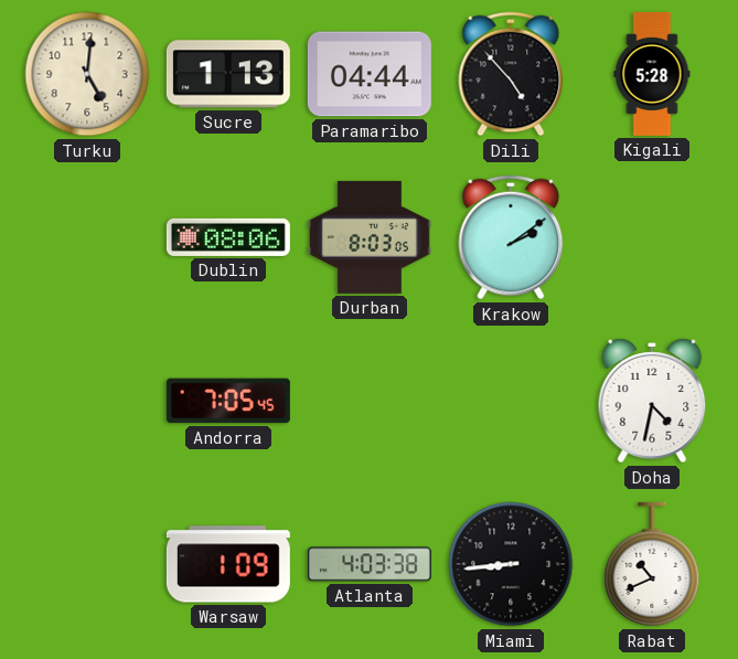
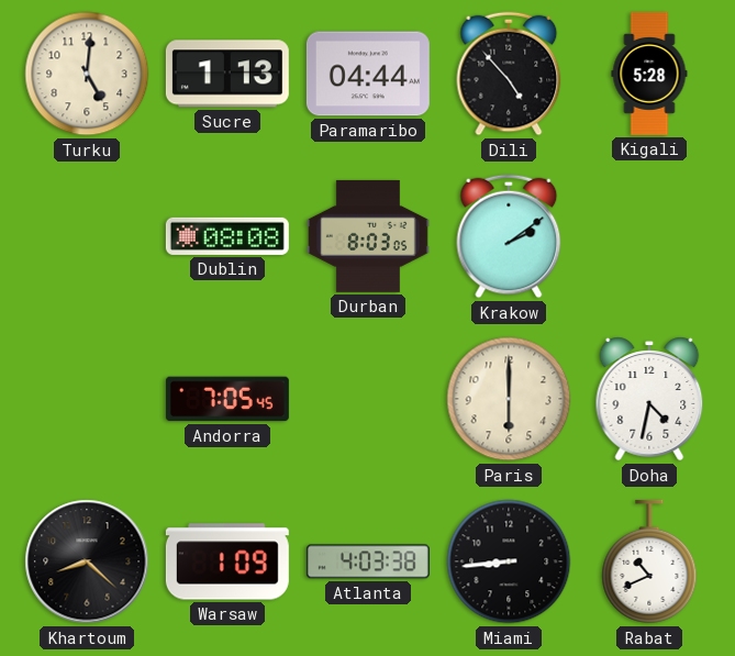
Dublin: 08:06 -> 08:08
Paris: none -> 6:00
Khartoum: none -> 8:22
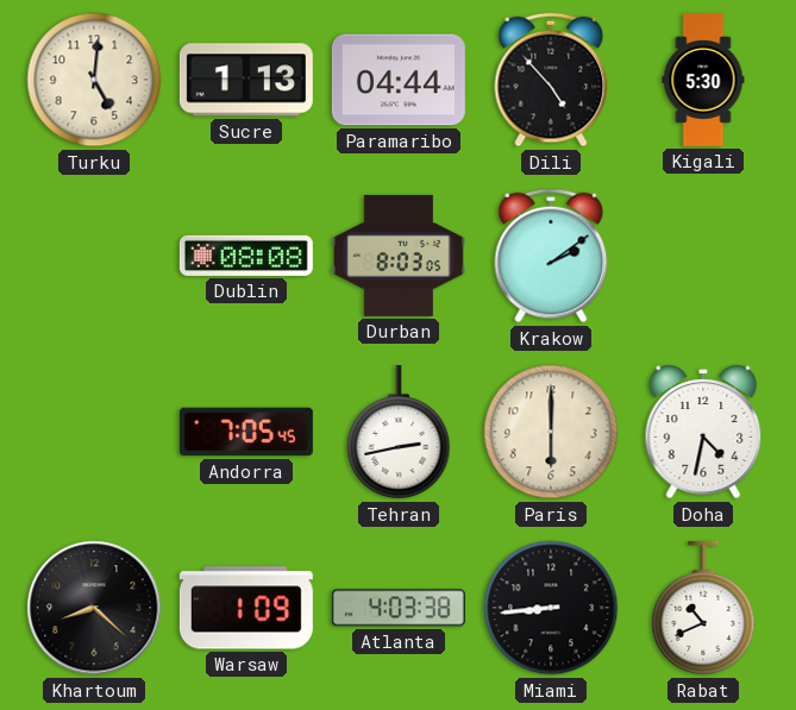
Kigali: 5:28 -> 5:30
Tehran: none -> 2:43
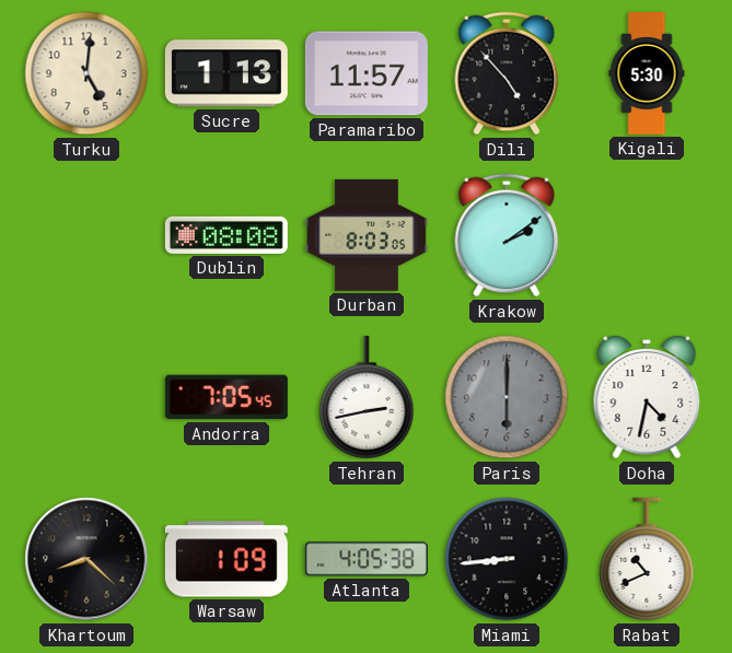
Paramaribo: 04:44 -> 11:57
Paris dial: cream -> grey
Atlanta: 4:03 -> 4:05
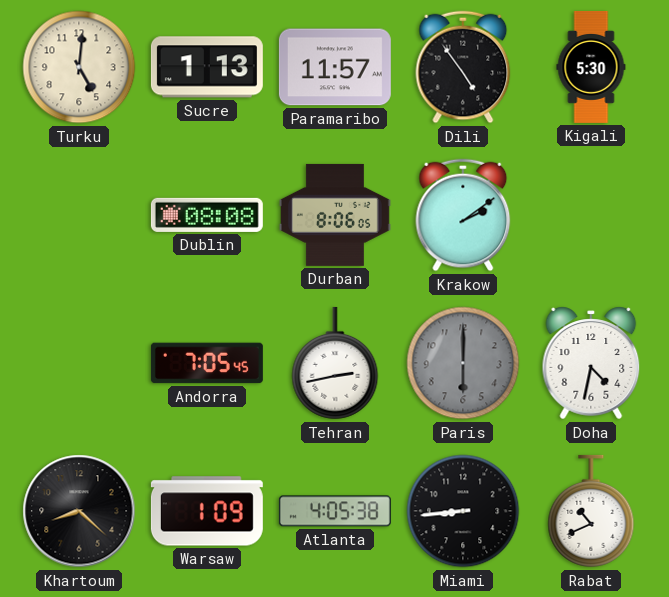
Dili: 4:53 -> 4:54
Durban: 8:03 -> 8:06
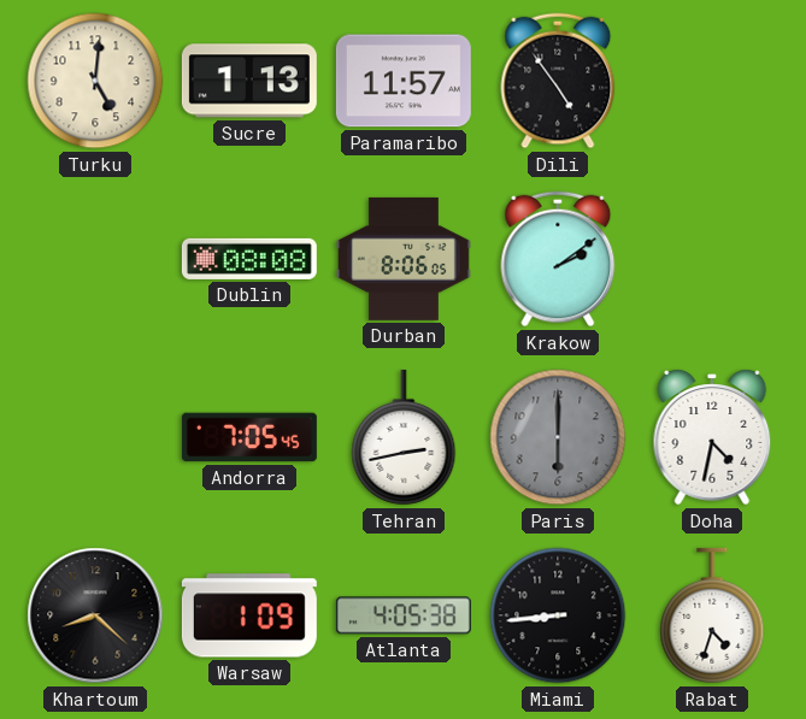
Kigali: 5:30 -> none
Rabat: 10:41 -> 4:33
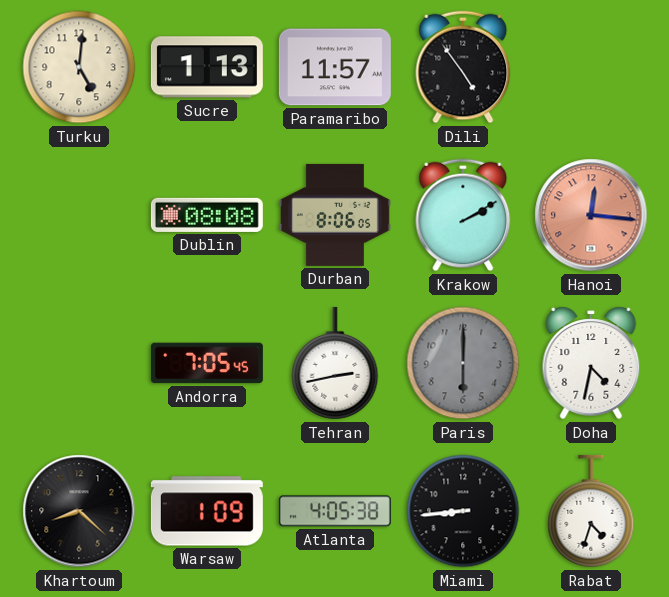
Krakow: 2:09 -> 2:10
Hanoi: none -> 12:16
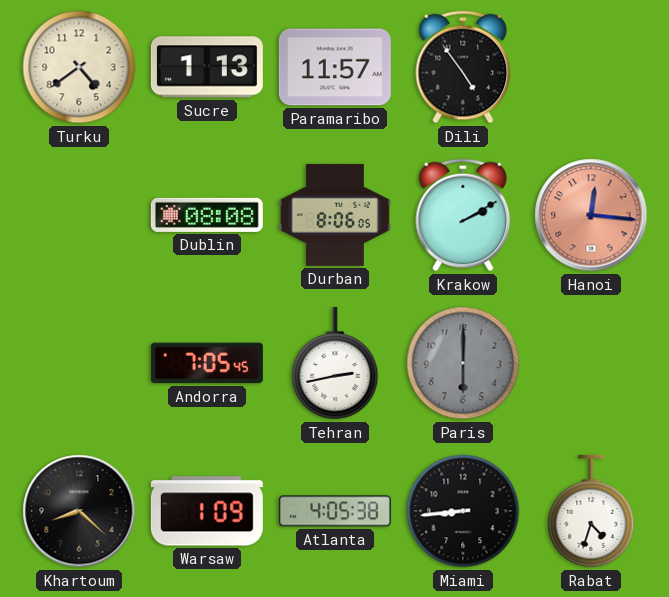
Turku: 5:01 -> 4:39
Doha: 4:32 -> none
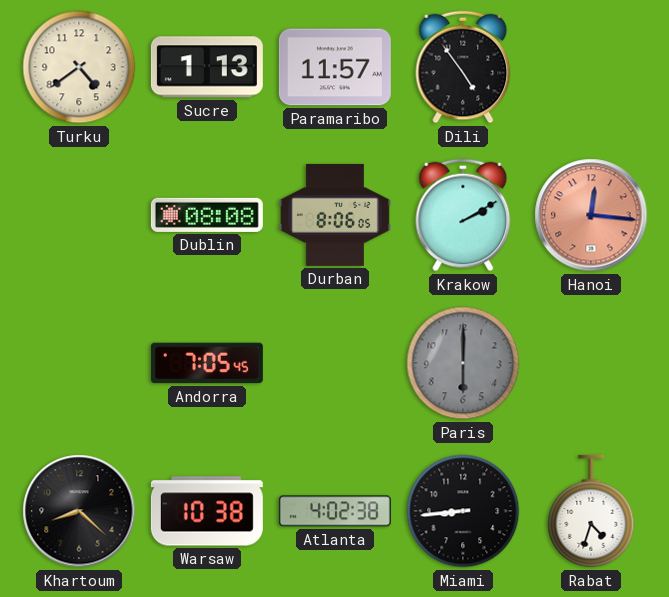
Tehran: 2:43 -> none
Warsaw: 1:09 -> 10:38
Atlanta: 4:05 -> 4:02
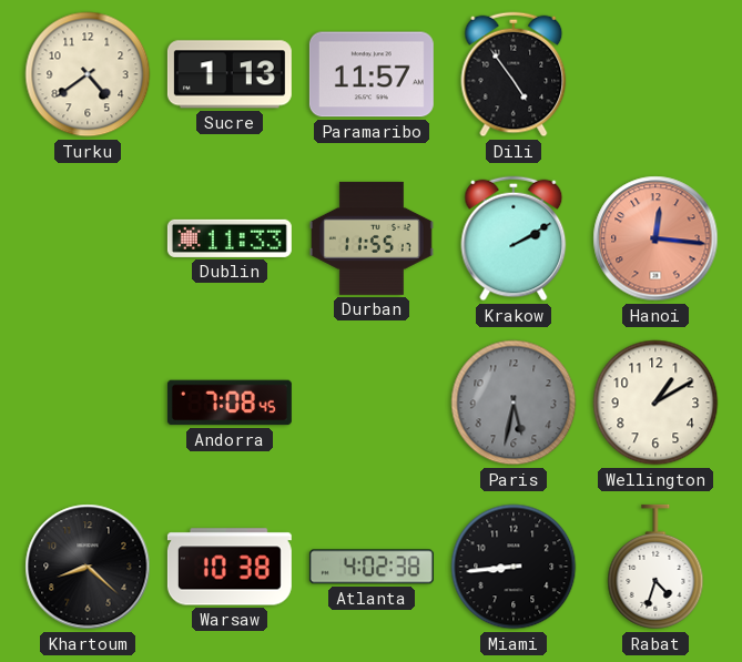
Dublin: 08:08 -> 11:33
Durban: 8:06 -> 11:55
Andorra: 7:05 -> 7:08
Paris: 6:00 -> 5:32
Wellington: none -> 1:10
